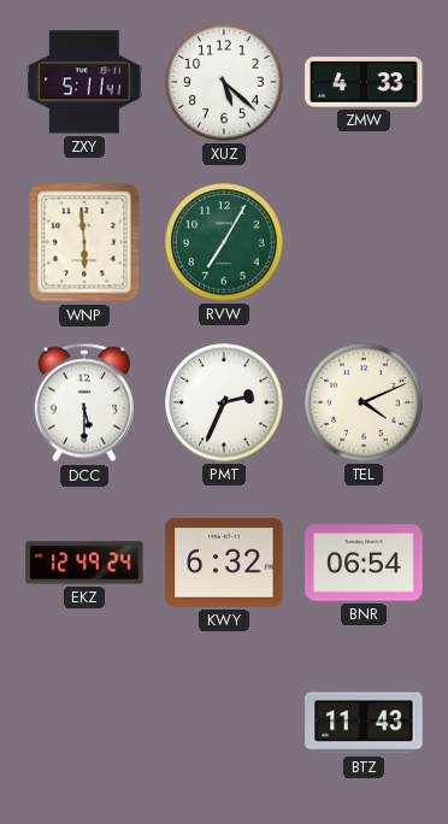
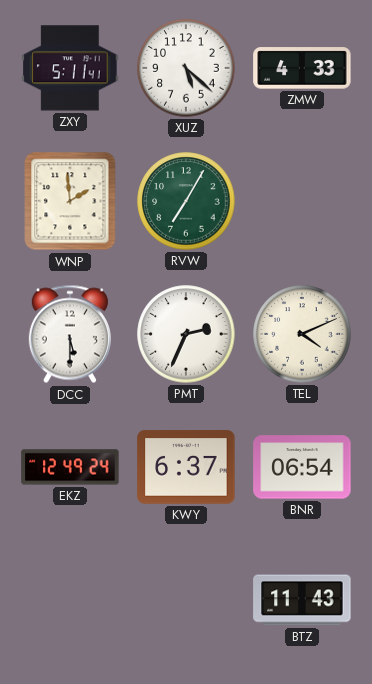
WNP: 5:59 -> 1:59
KWY: 6:32 -> 6:37
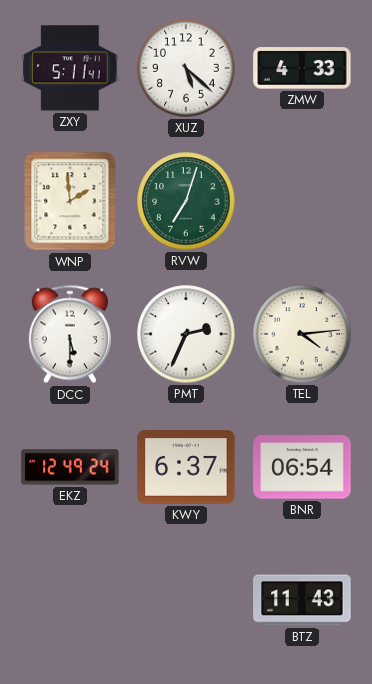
RVW: 7:05 -> 7:03
TEL: 4:11 -> 4:14
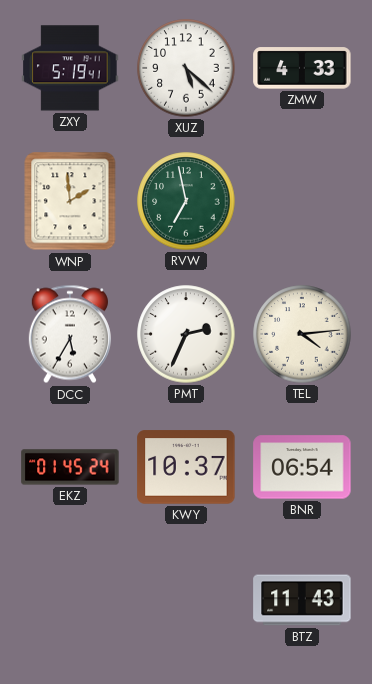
ZXY: 5:11 -> 5:19
RVW: 7:03 -> 6:58
DCC: 5:30 -> 5:35
EKZ: 12:49 -> 01:45
KWY: 6:37 -> 10:37
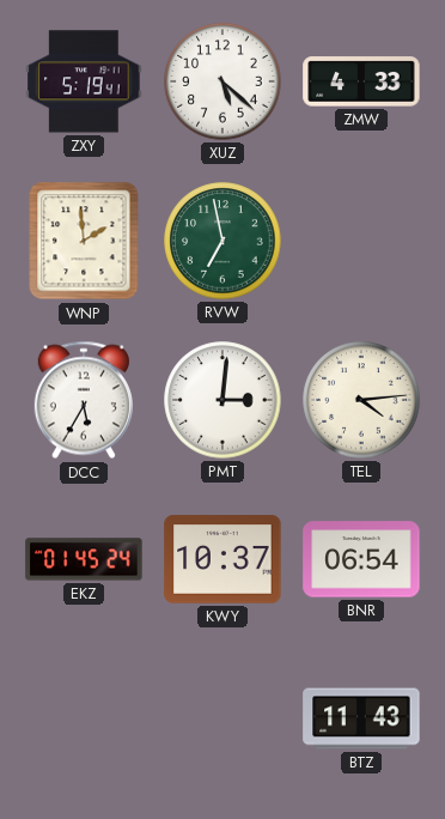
PMT: 2:34 -> 3:01
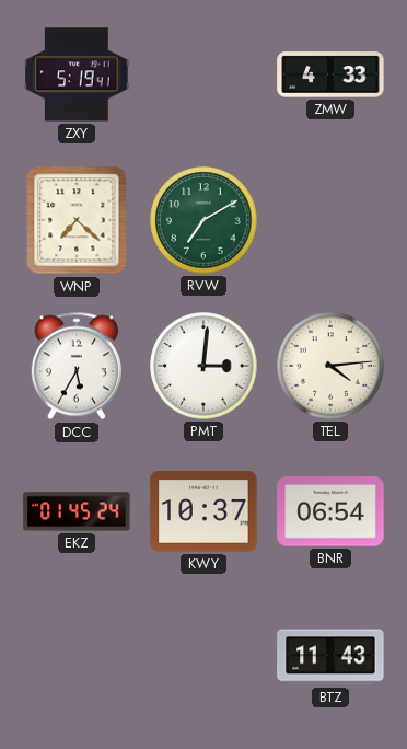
XUZ: 5:22 -> none
WNP: 1:59 -> 7:22
RVW: 6:58 -> 7:10
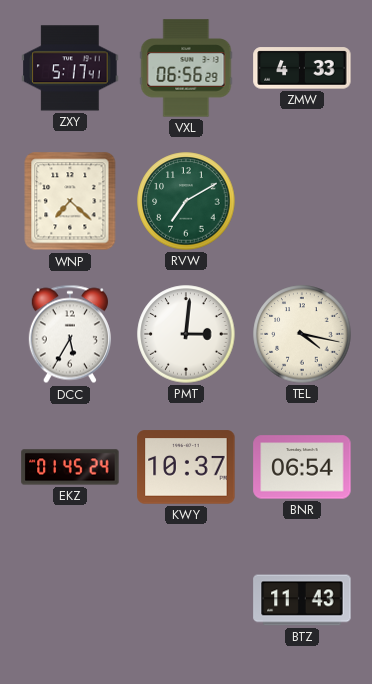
ZXY: 5:19 -> 5:17
VXL: none -> 06:56
TEL: 4:14 -> 4:17
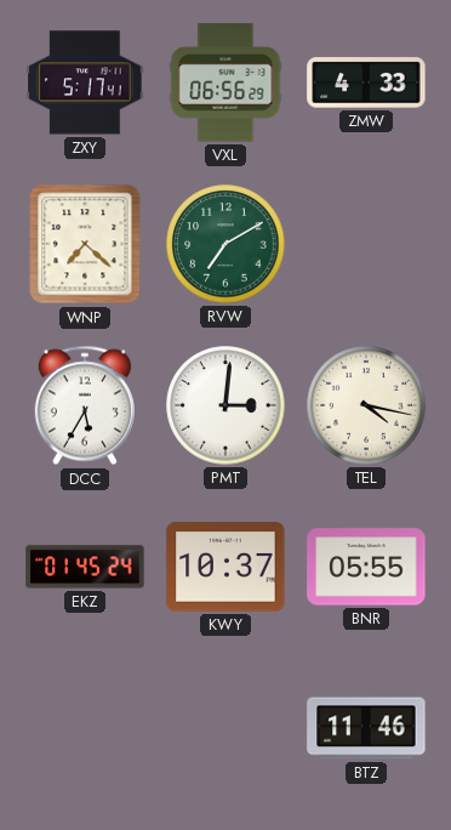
BNR: 06:54 -> 05:55
BTZ: 11:43 -> 11:46
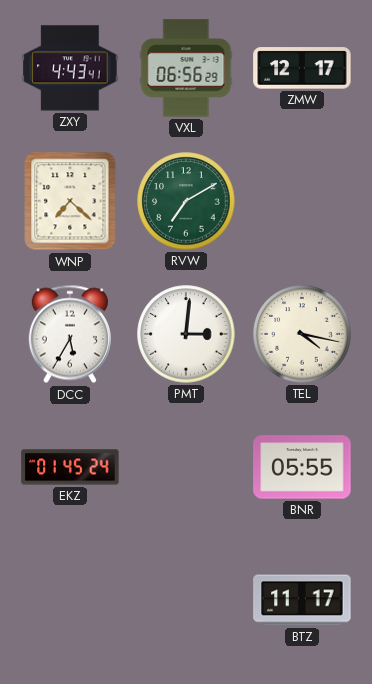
ZXY: 5:17 -> 4:43
ZMW: 4:33 -> 12:17
KWY: 10:37 -> none
BTZ: 11:46 -> 11:17
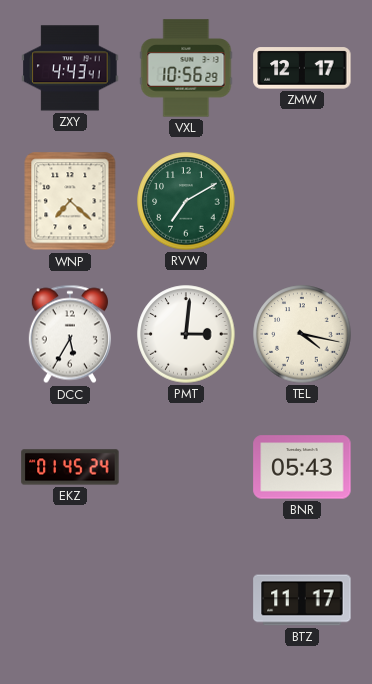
VXL: 06:56 -> 10:56
BNR: 05:55 -> 05:43
